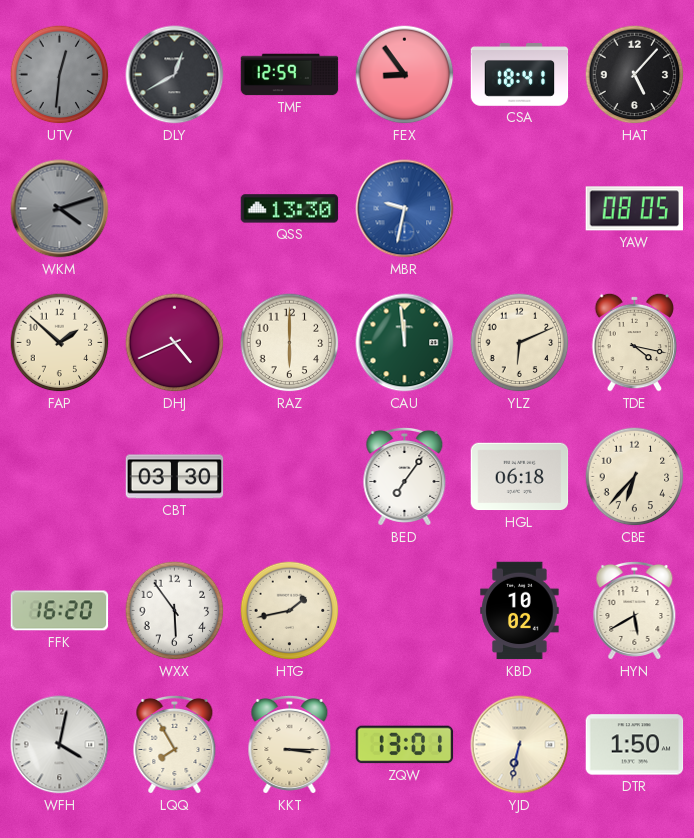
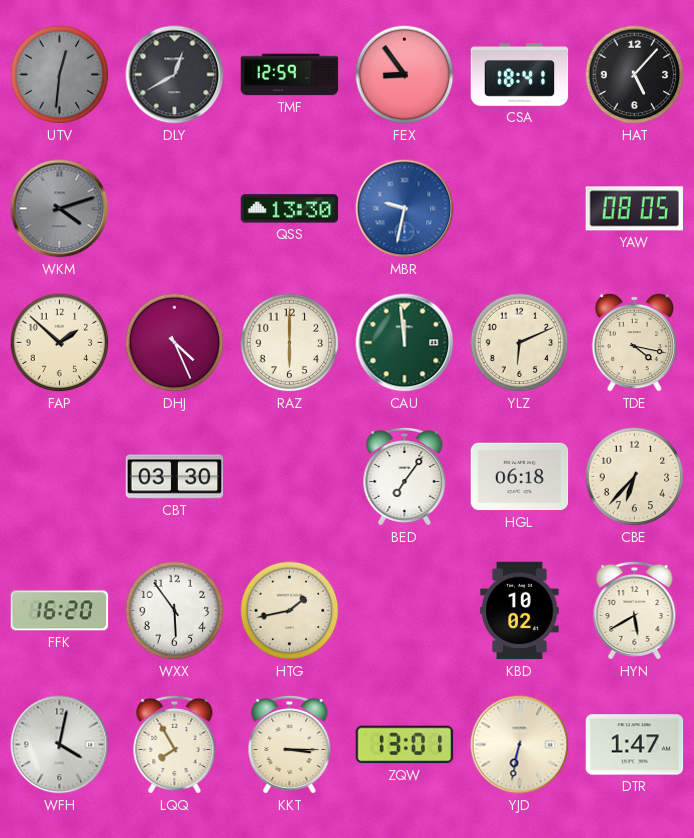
DHJ: 4:41 -> 4:26
DTR: 1:50 -> 1:47
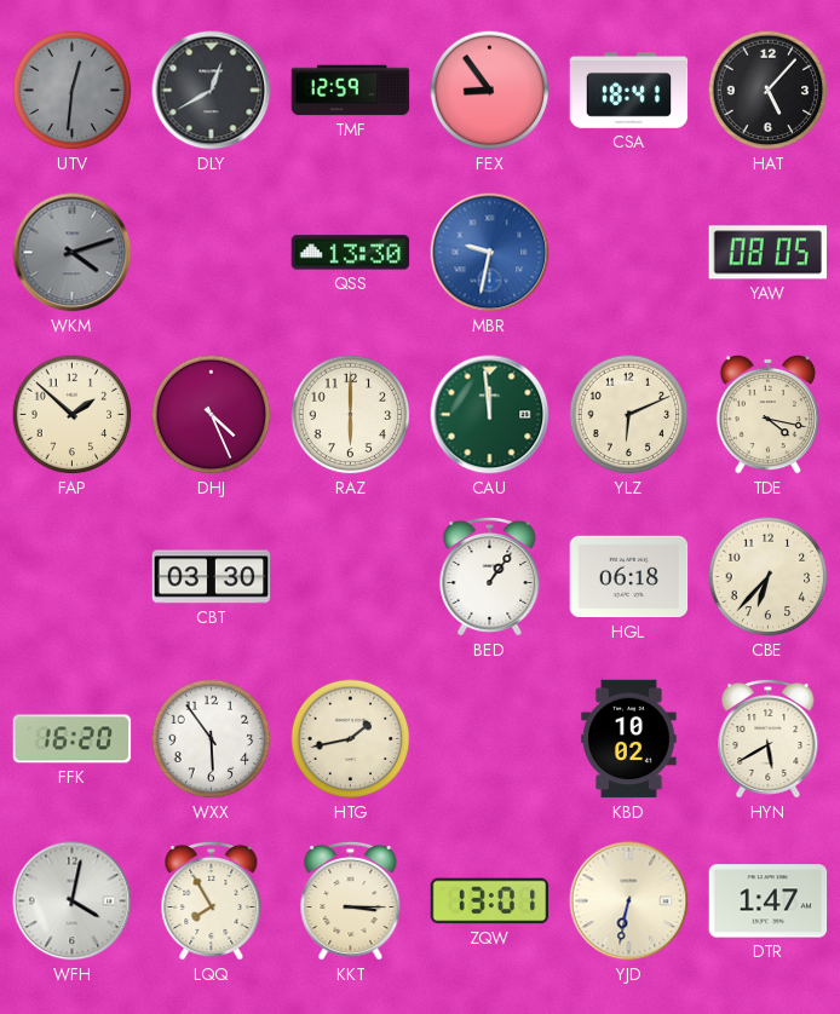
BED: 7:06 -> 1:06
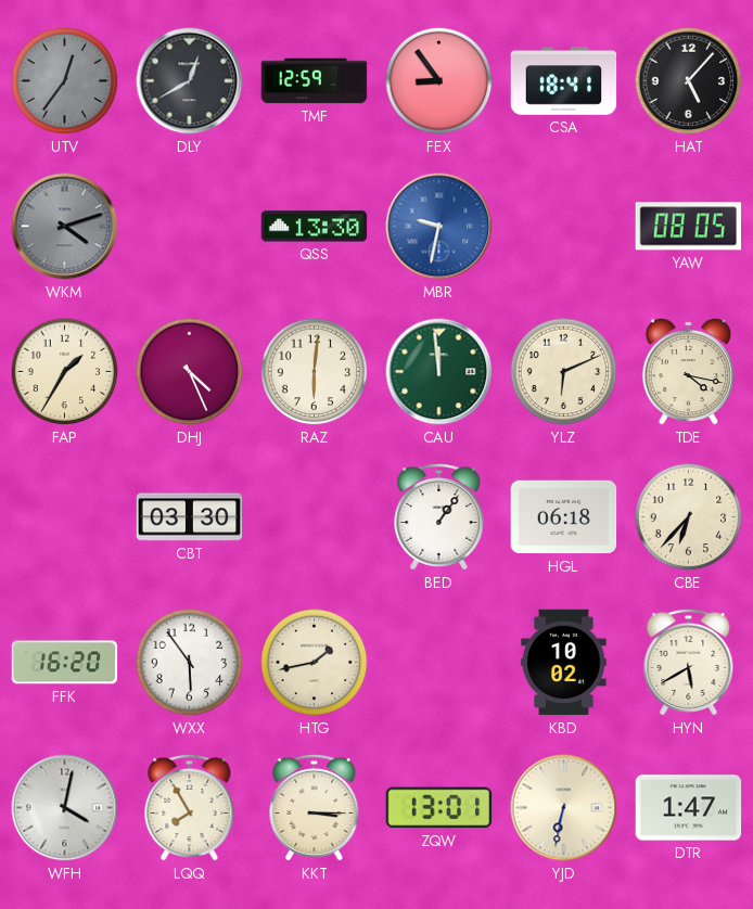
UTV: 12:31 -> 12:36
FAP: 1:52 -> 1:35
RAZ: 6:00 -> 6:01
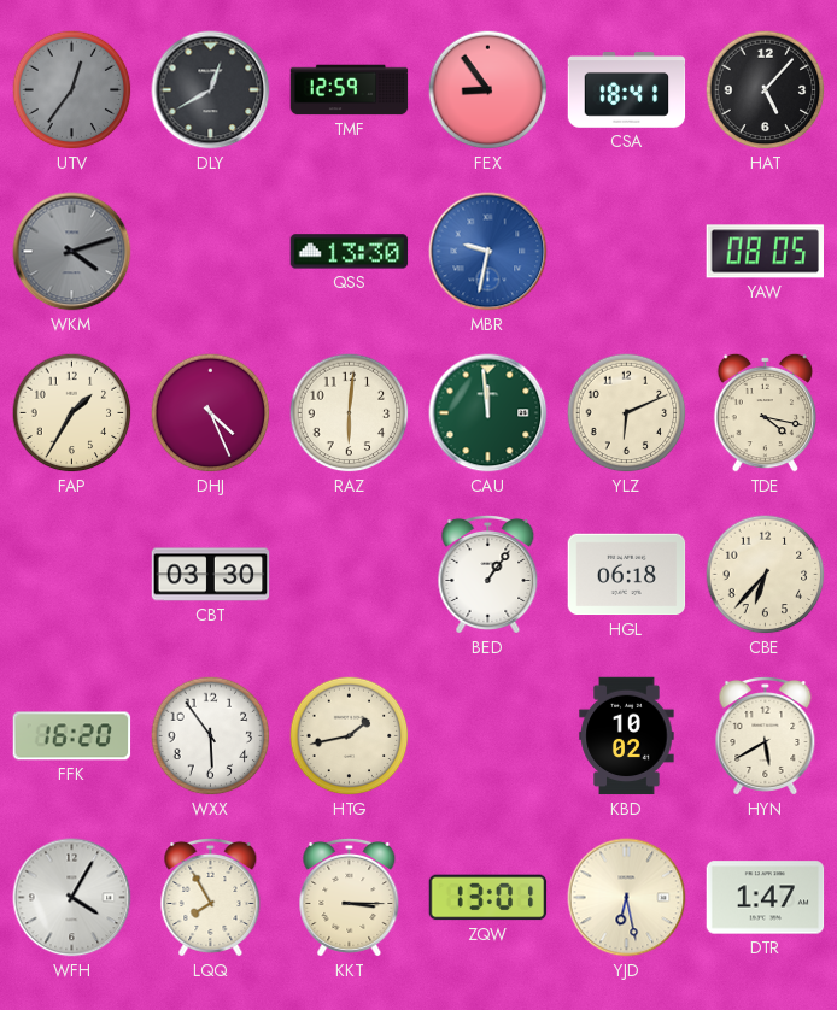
WFH: 4:02 -> 4:05
YJD: 6:32 -> 6:28
